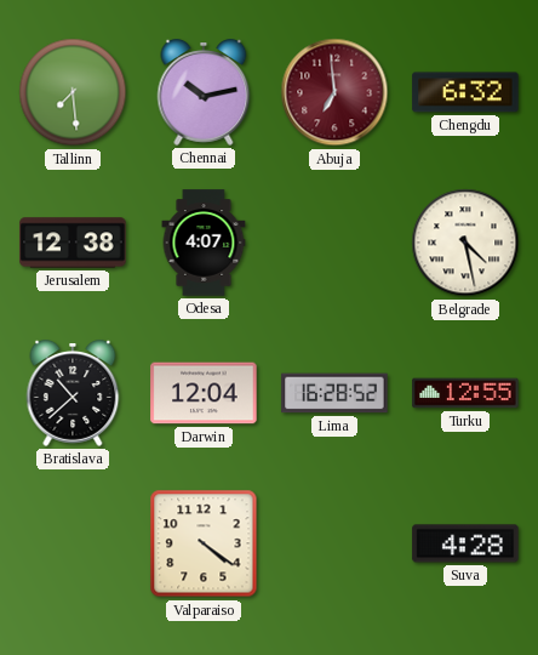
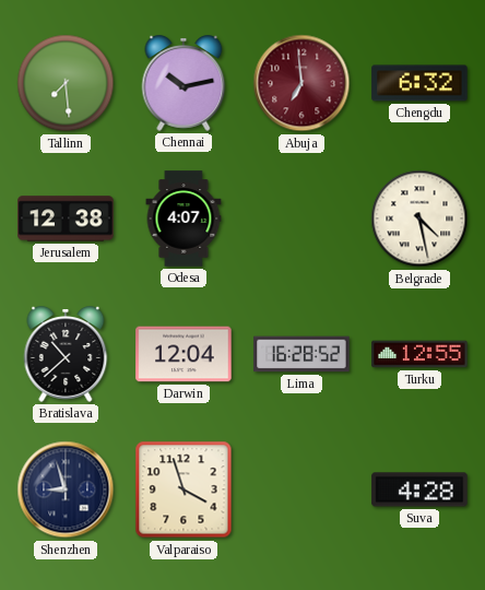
Shenzhen: none -> 8:57
Valparaiso: 4:21 -> 3:57
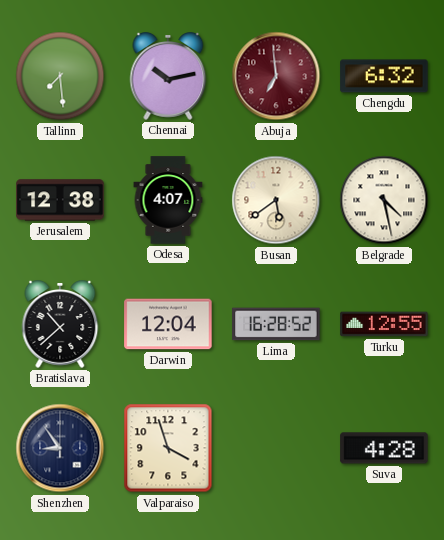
Busan: none -> 5:39
Shenzhen: 8:57 -> 8:54
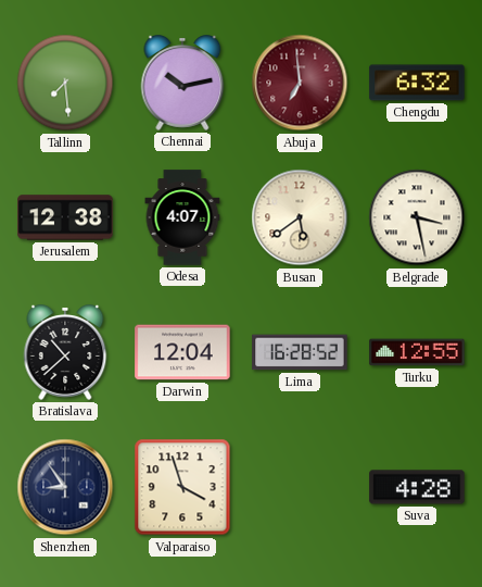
Belgrade: 4:28 -> 3:28
